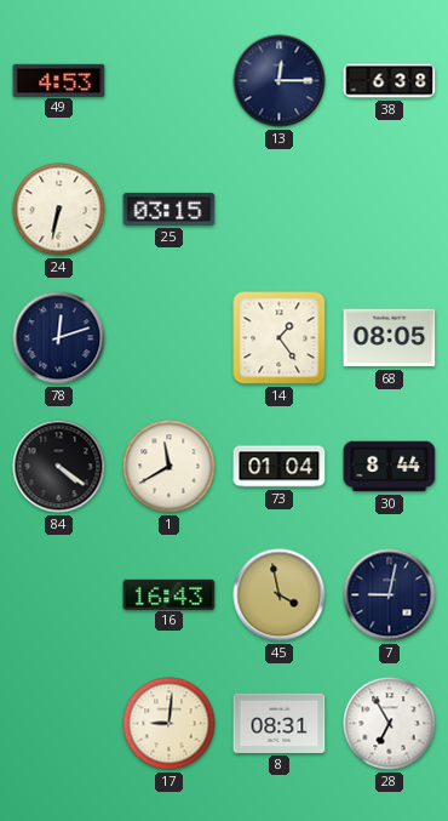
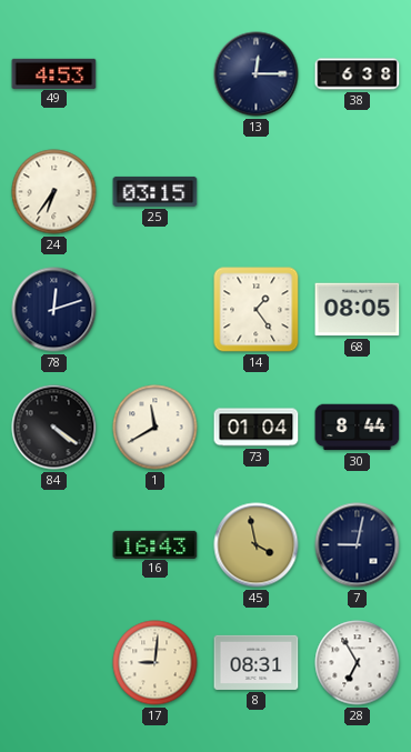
24: 6:32 -> 6:36
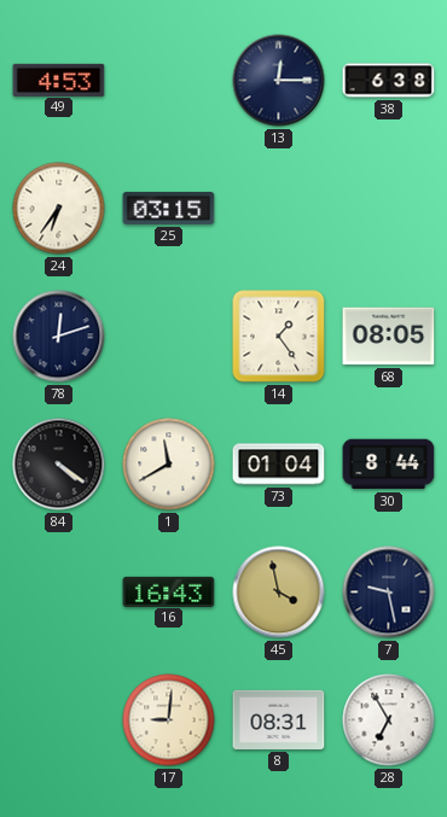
7: 9:02 -> 9:28
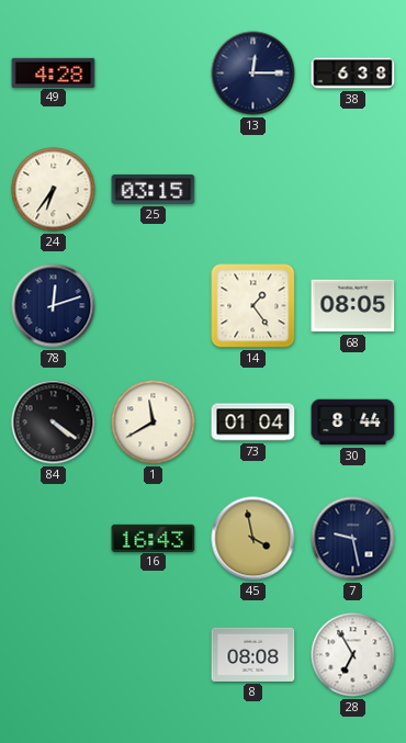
49: 4:53 -> 4:28
17: 9:01 -> none
8: 08:31 -> 08:08
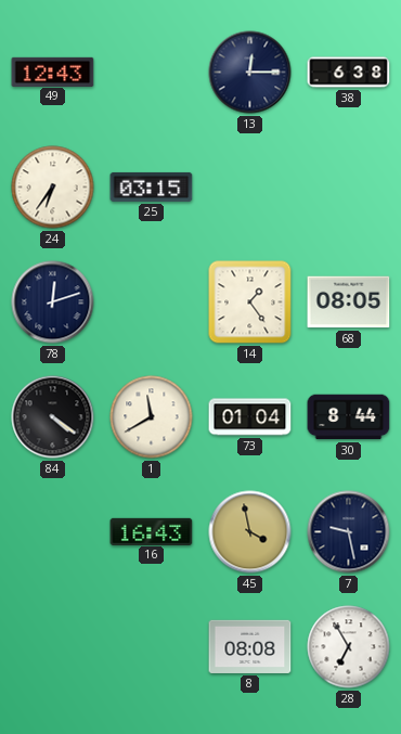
49: 4:28 -> 12:43
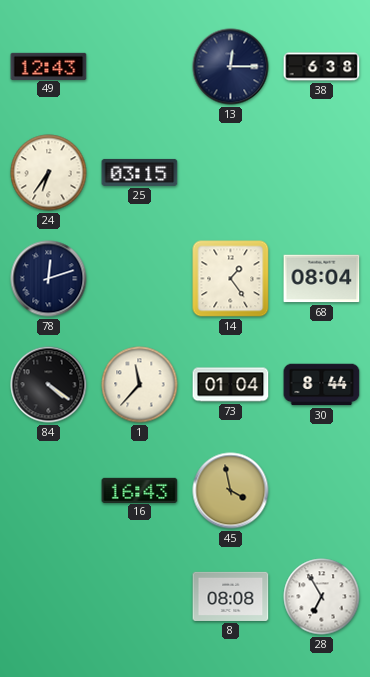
68: 08:05 -> 08:04
1: 11:40 -> 11:37
7: 9:28 -> none
